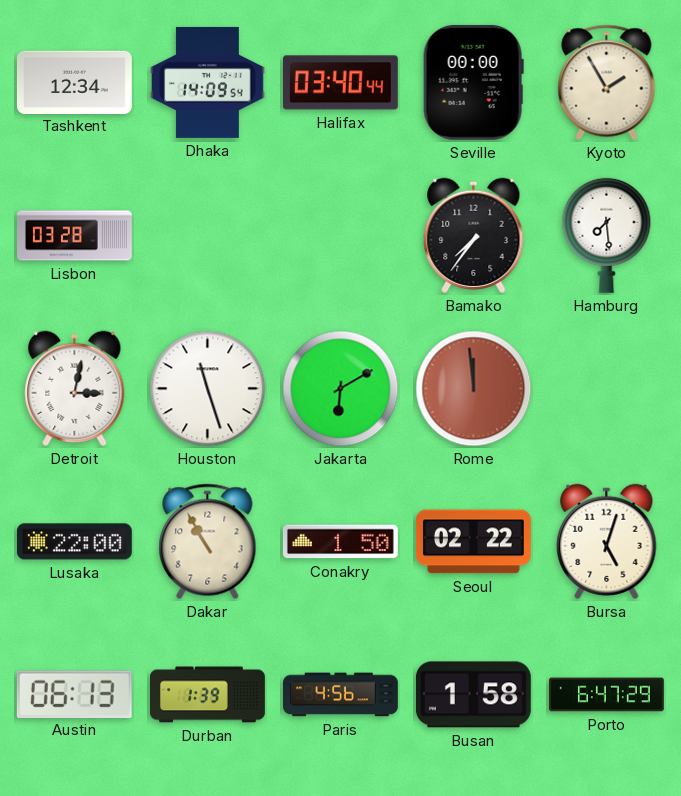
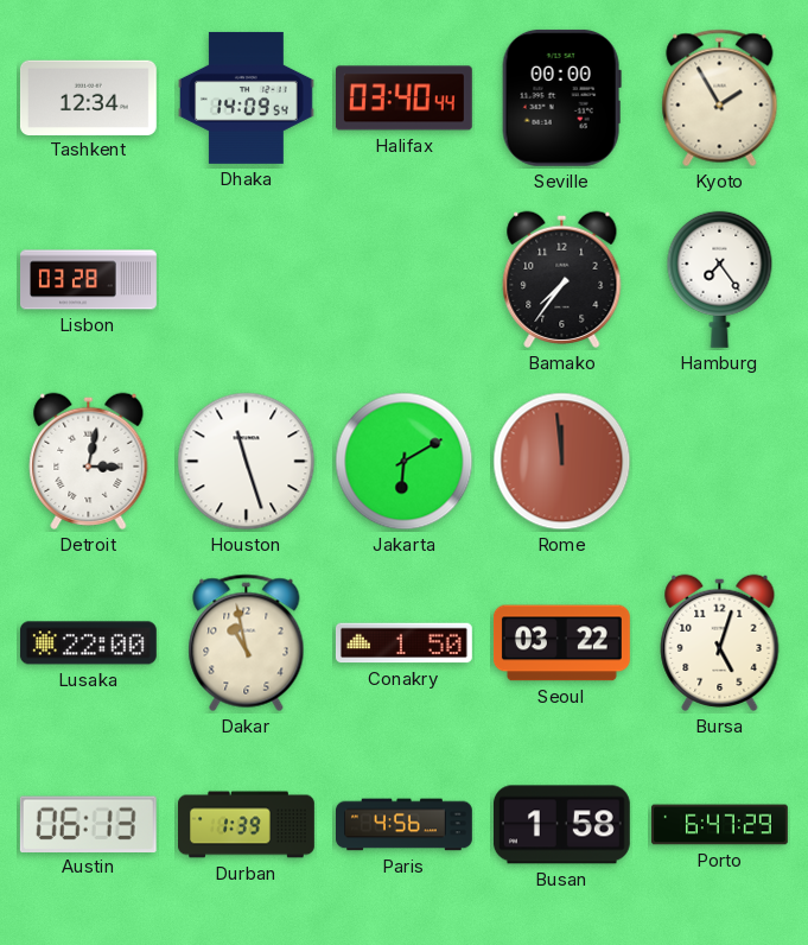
Hamburg: 7:29 -> 7:24
Dakar: 10:55 -> 10:58
Seoul: 02:22 -> 03:22
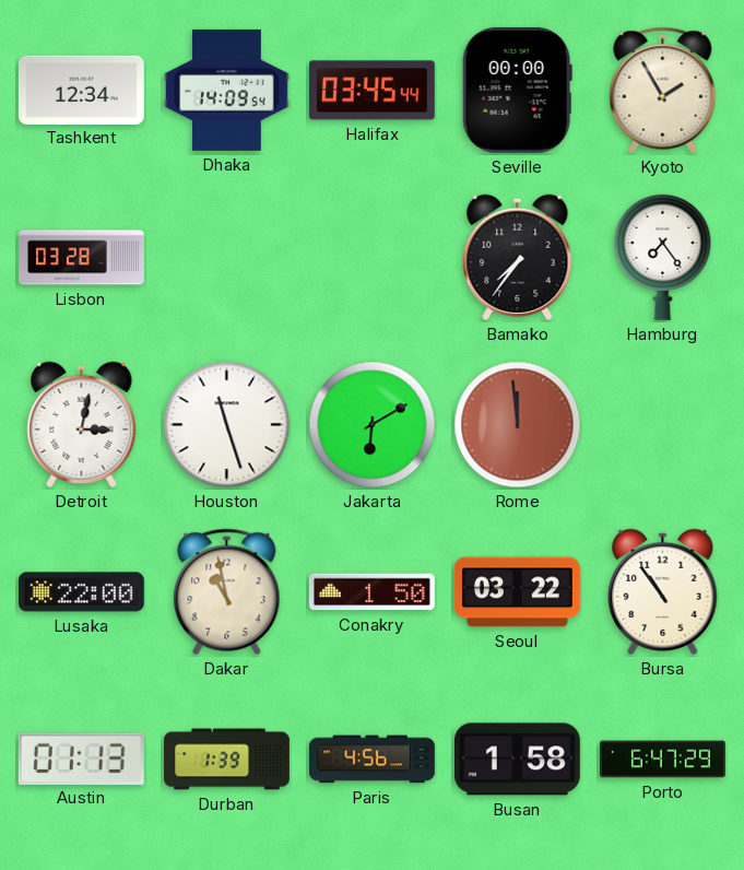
Halifax: 03:40 -> 03:45
Bursa: 5:03 -> 10:54
Austin: 06:13 -> 01:13
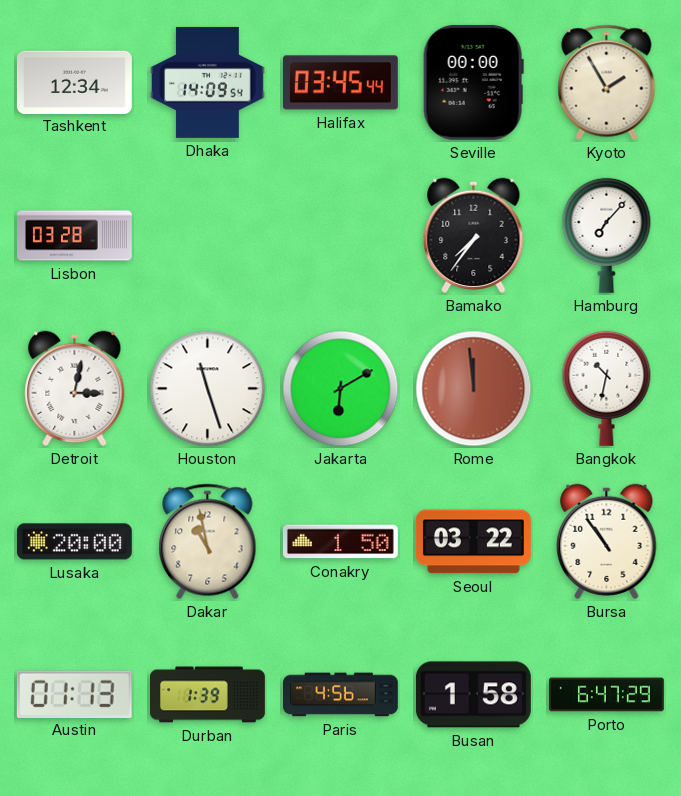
Hamburg: 7:24 -> 7:07
Bangkok: none -> 10:32
Lusaka: 22:00 -> 20:00
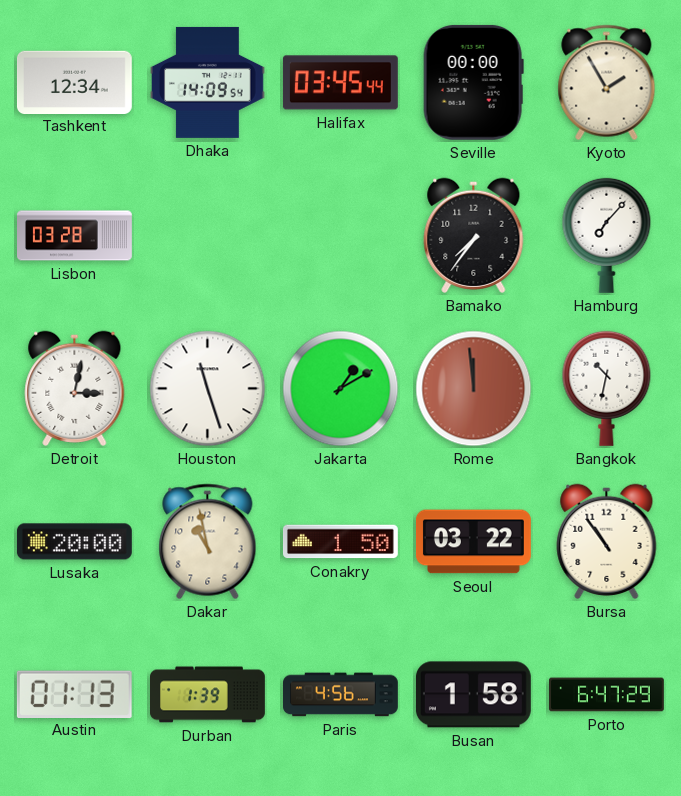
Jakarta: 6:10 -> 1:10
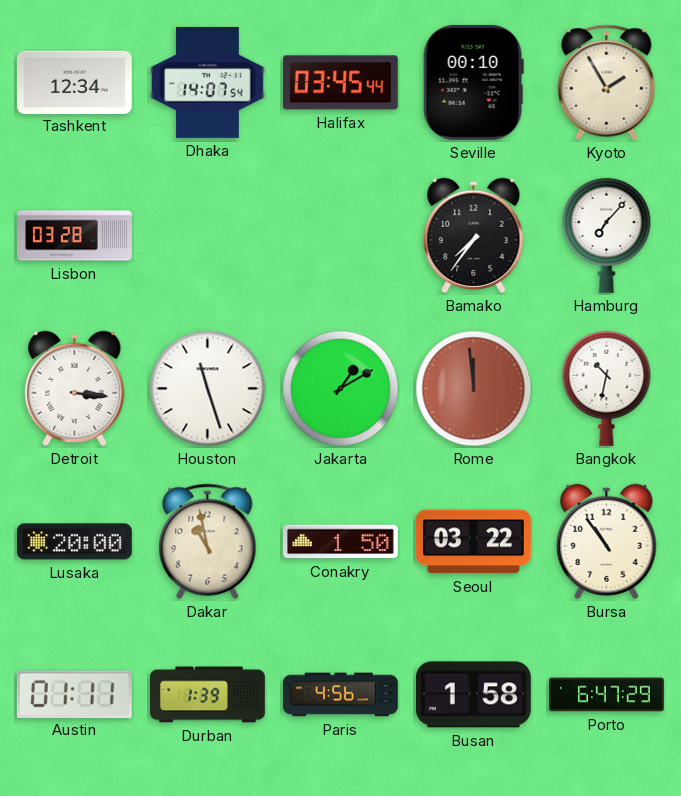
Dhaka: 14:09 -> 14:07
Seville: 00:00 -> 00:10
Detroit: 3:02 -> 3:16
Austin: 01:13 -> 01:11
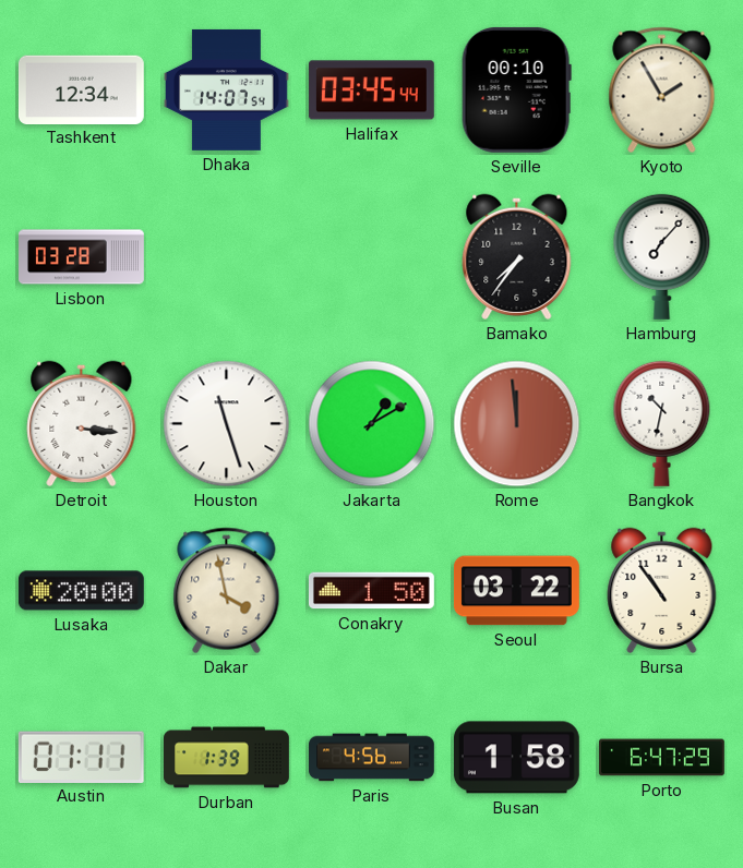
Dakar: 10:58 -> 3:58
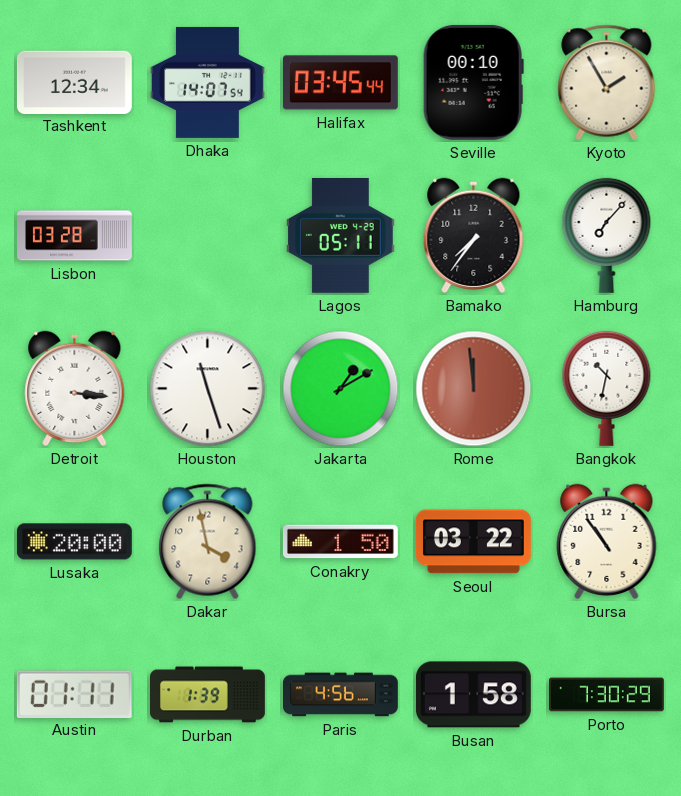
Lagos: none -> 05:11
Porto: 6:47 -> 7:30
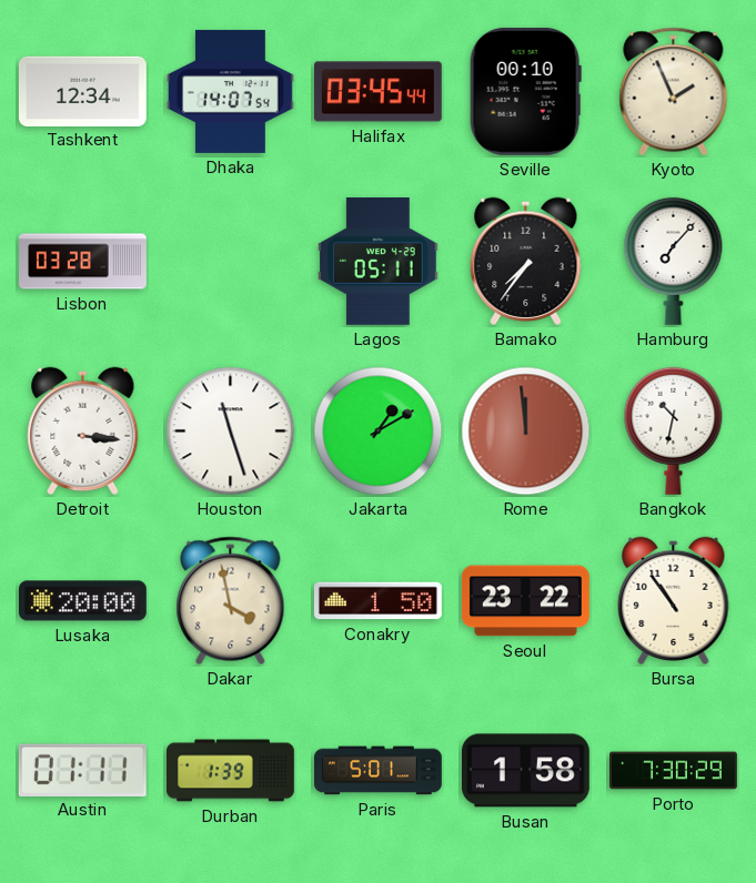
Kyoto: 1:55 -> 1:56
Seoul: 03:22 -> 23:22
Paris: 4:56 -> 5:01
